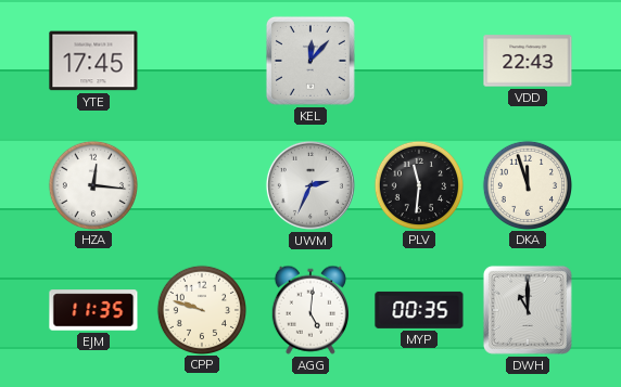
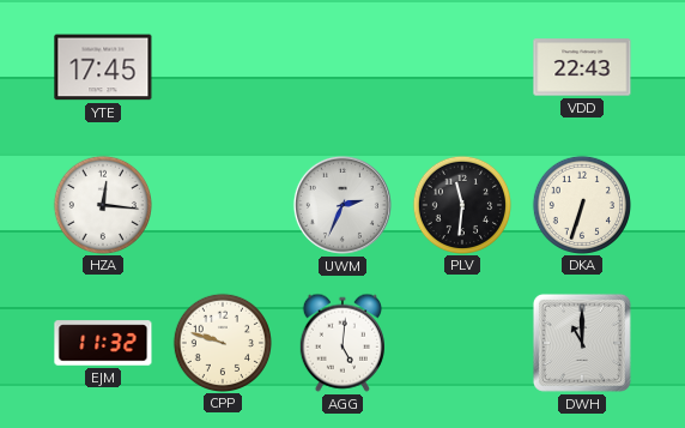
KEL: 12:07 -> none
DKA: 11:57 -> 6:33
EJM: 11:35 -> 11:32
MYP: 00:35 -> none
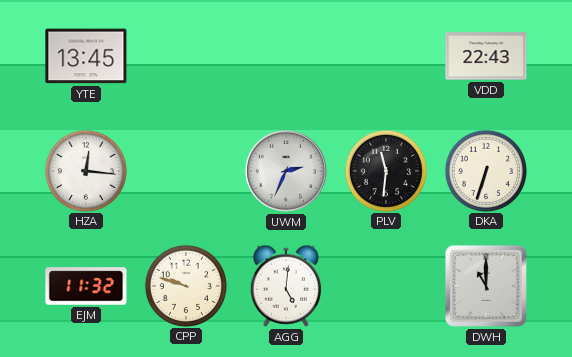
YTE: 17:45 -> 13:45
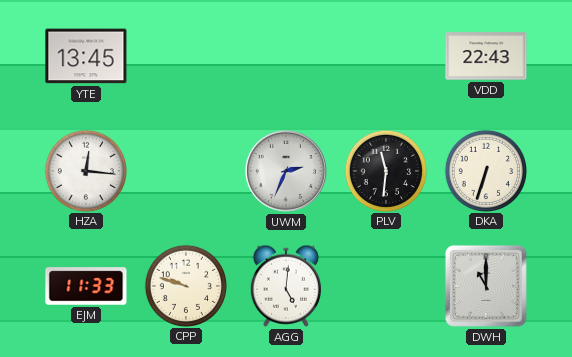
EJM: 11:32 -> 11:33
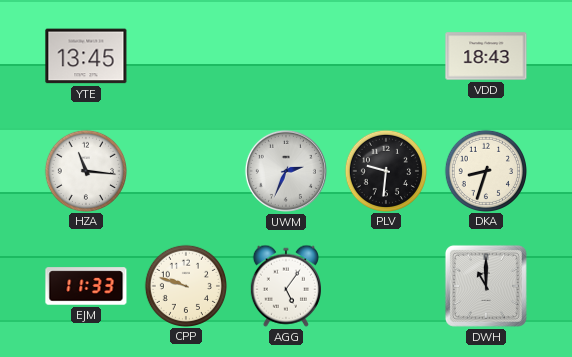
VDD: 22:43 -> 18:43
HZA: 12:16 -> 11:16
PLV: 11:31 -> 9:31
DKA: 6:33 -> 8:33
AGG: 5:01 -> 5:06
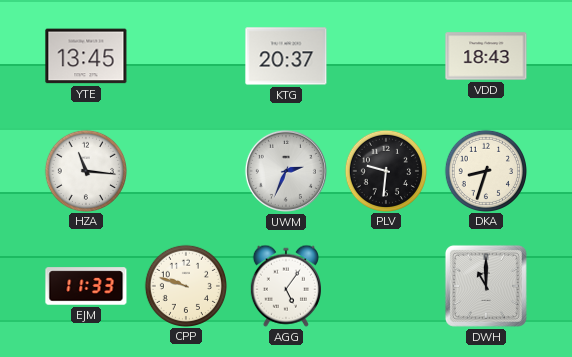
KTG: none -> 20:37
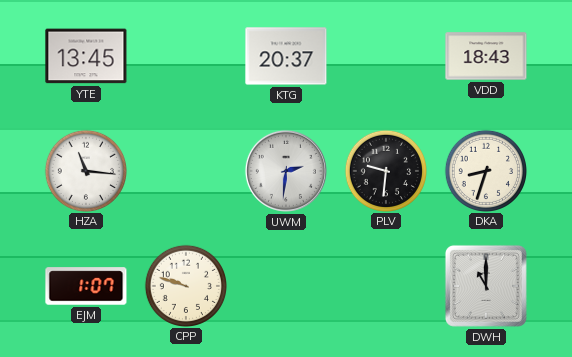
UWM: 2:34 -> 2:31
EJM: 11:33 -> 1:07
AGG: 5:06 -> none
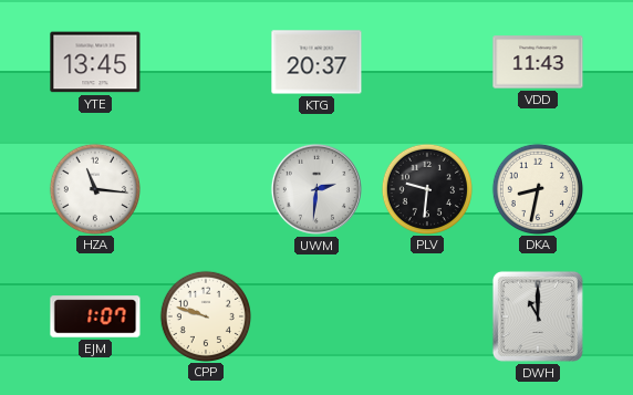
VDD: 18:43 -> 11:43
DKA: 8:33 -> 8:32
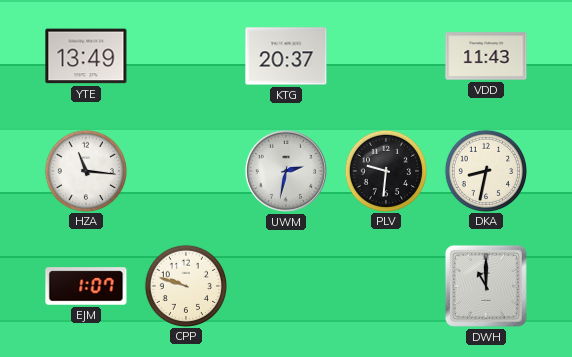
YTE: 13:45 -> 13:49
UWM: 2:31 -> 2:32
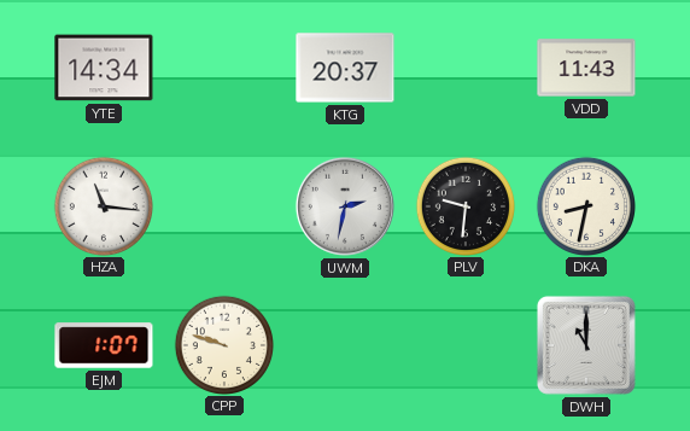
YTE: 13:49 -> 14:34
